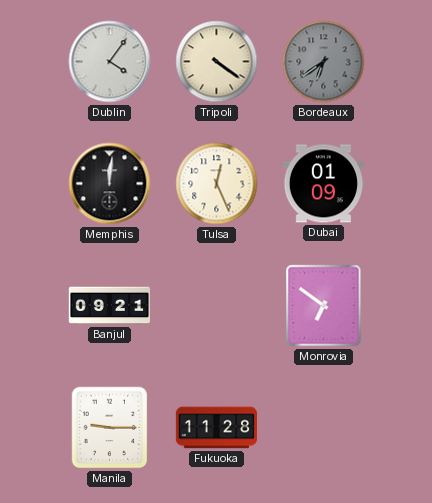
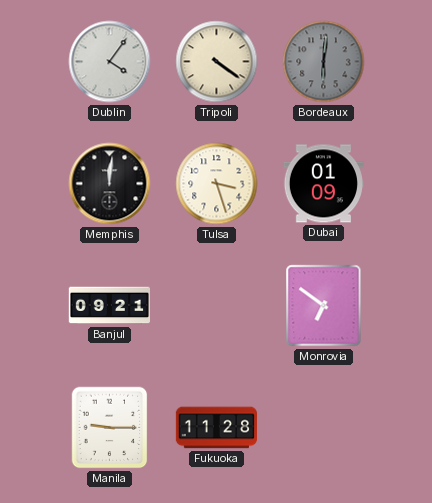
Bordeaux: 6:39 -> 6:01
Tulsa: 12:26 -> 3:27
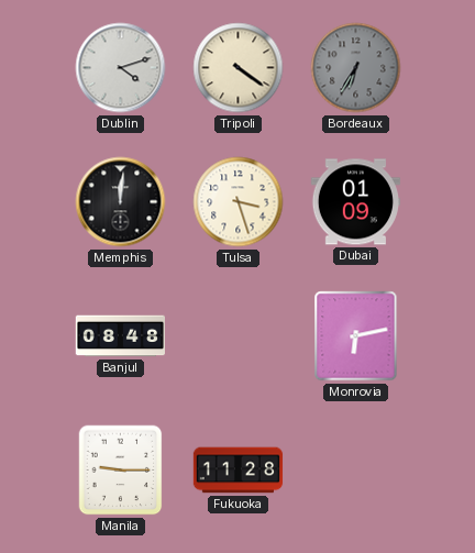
Dublin: 4:06 -> 4:12
Bordeaux: 6:01 -> 6:35
Banjul: 09:21 -> 08:48
Monrovia: 6:51 -> 6:13
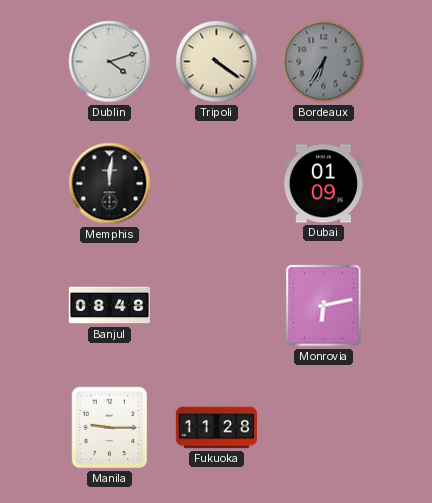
Tulsa: 3:27 -> none
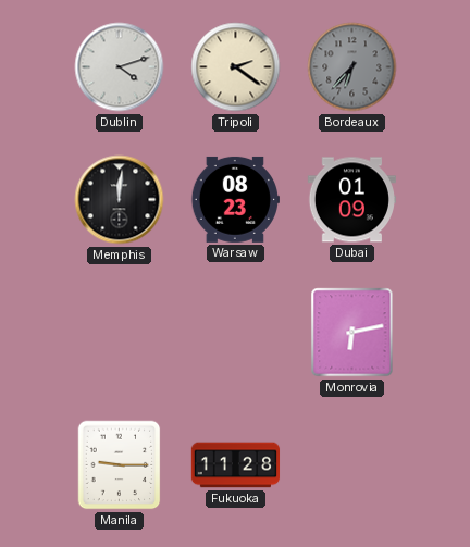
Tripoli: 4:21 -> 2:21
Bordeaux: 6:35 -> 6:37
Warsaw: none -> 08:23
Banjul: 08:48 -> none
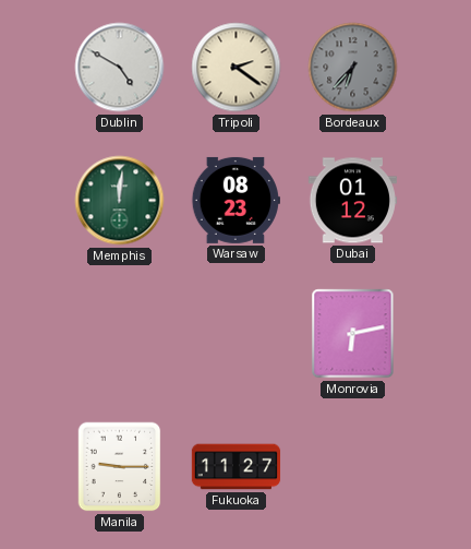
Dublin: 4:12 -> 4:50
Memphis dial: black -> green
Dubai: 01:09 -> 01:12
Fukuoka: 11:28 -> 11:27
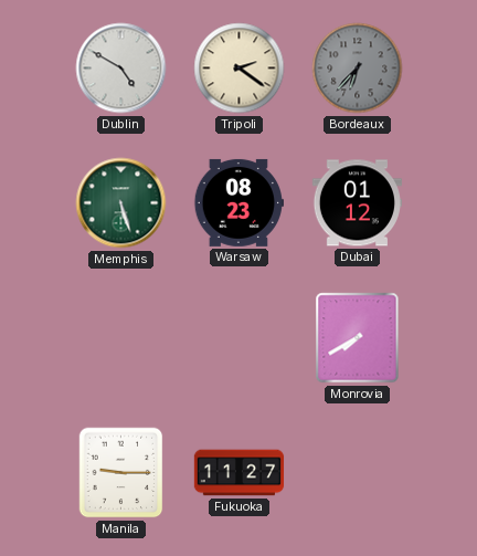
Memphis: 12:01 -> 5:27
Monrovia: 6:13 -> 7:40
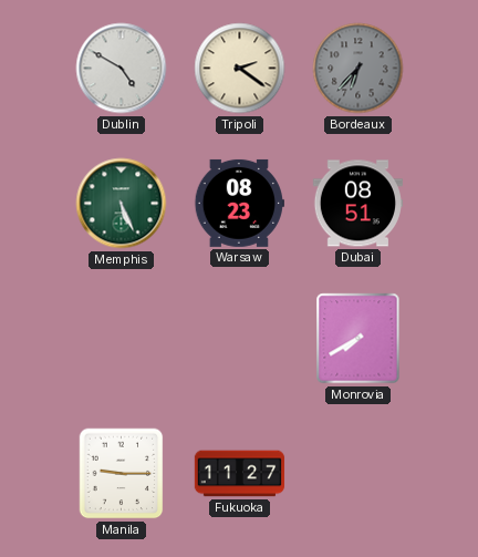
Memphis: 5:27 -> 5:26
Dubai: 01:12 -> 08:51
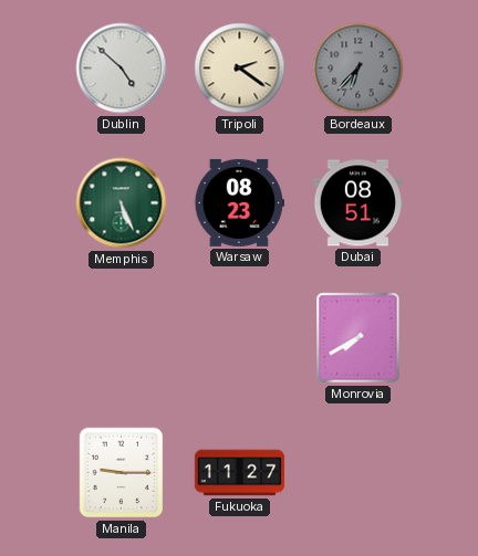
Dublin: 4:50 -> 4:52
